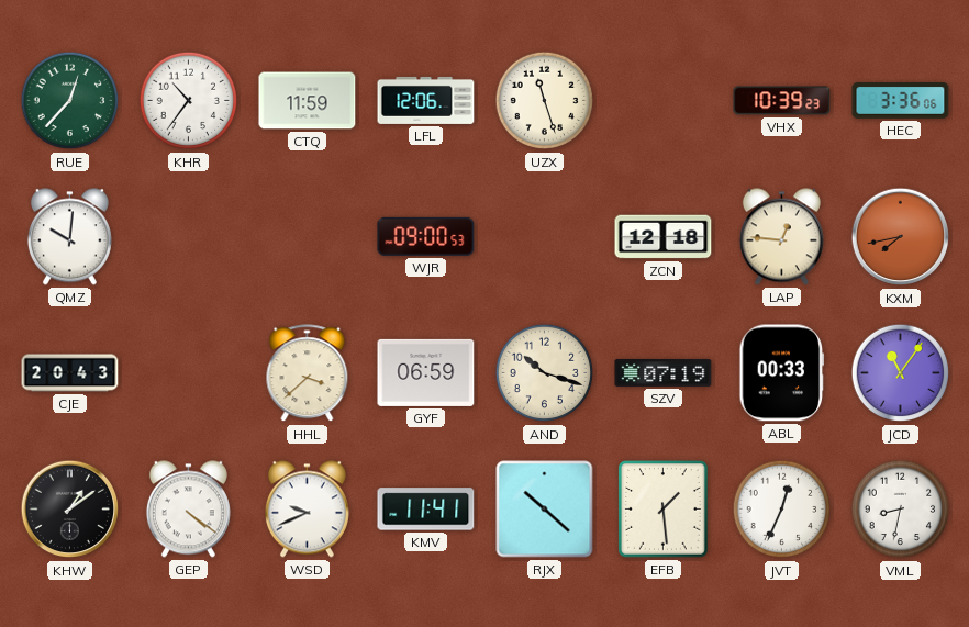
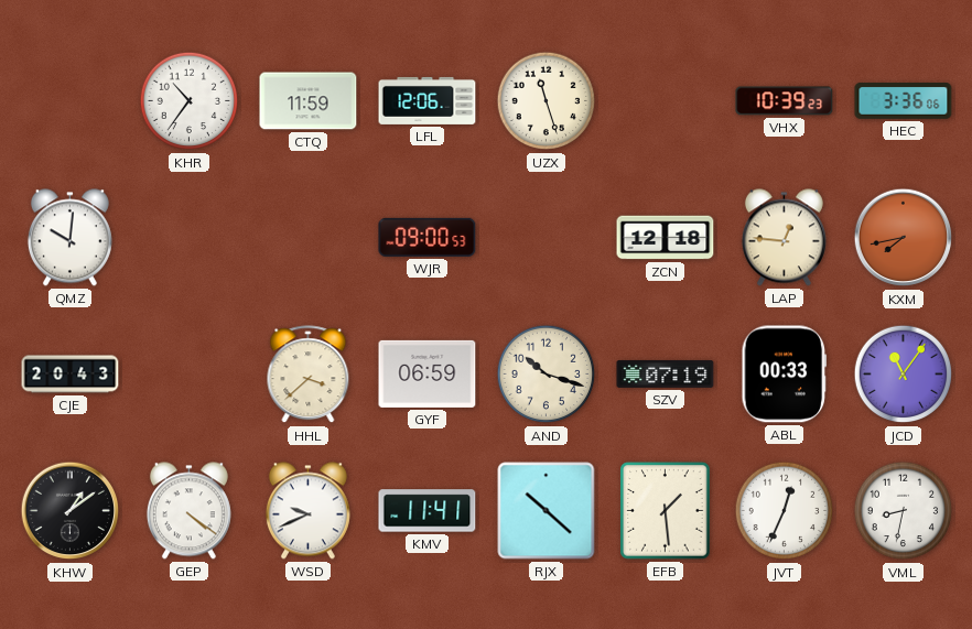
RUE: 12:37 -> none
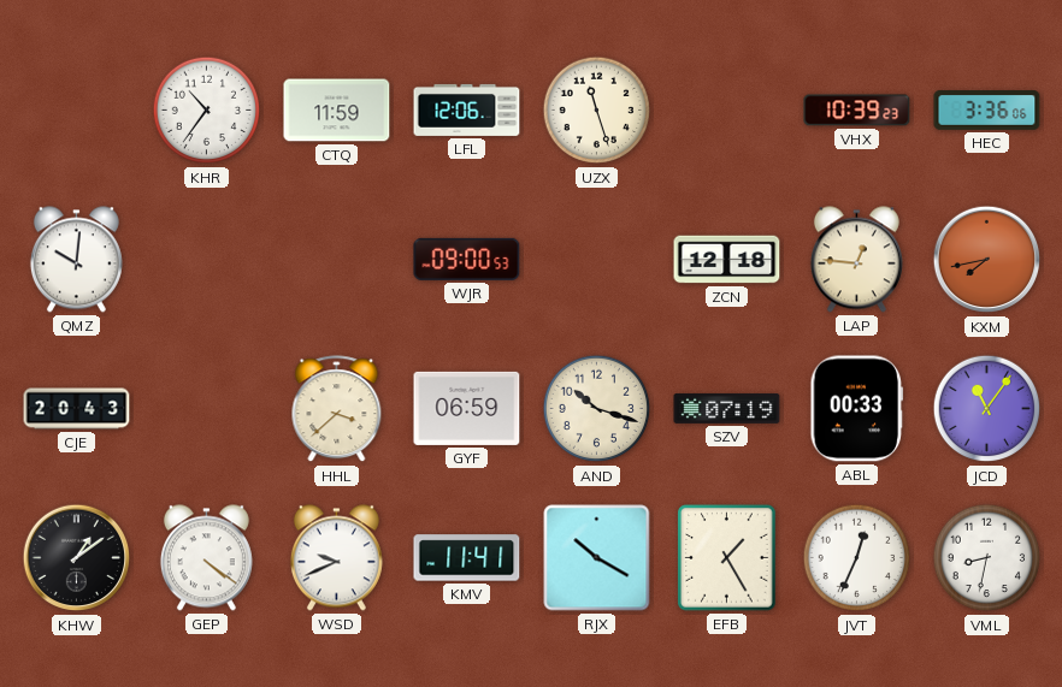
RJX: 10:22 -> 10:20
EFB: 1:29 -> 1:25
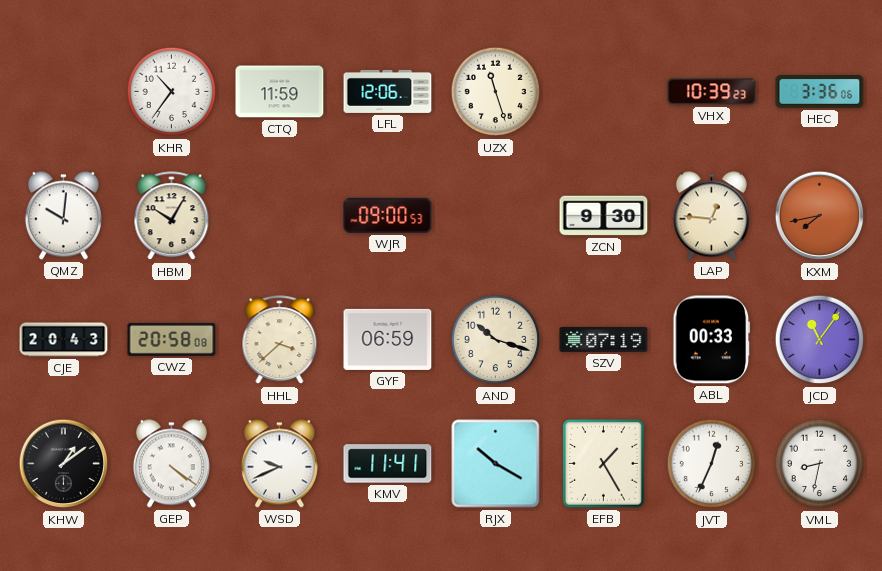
HBM: none -> 10:05
ZCN: 12:18 -> 9:30
CWZ: none -> 20:58
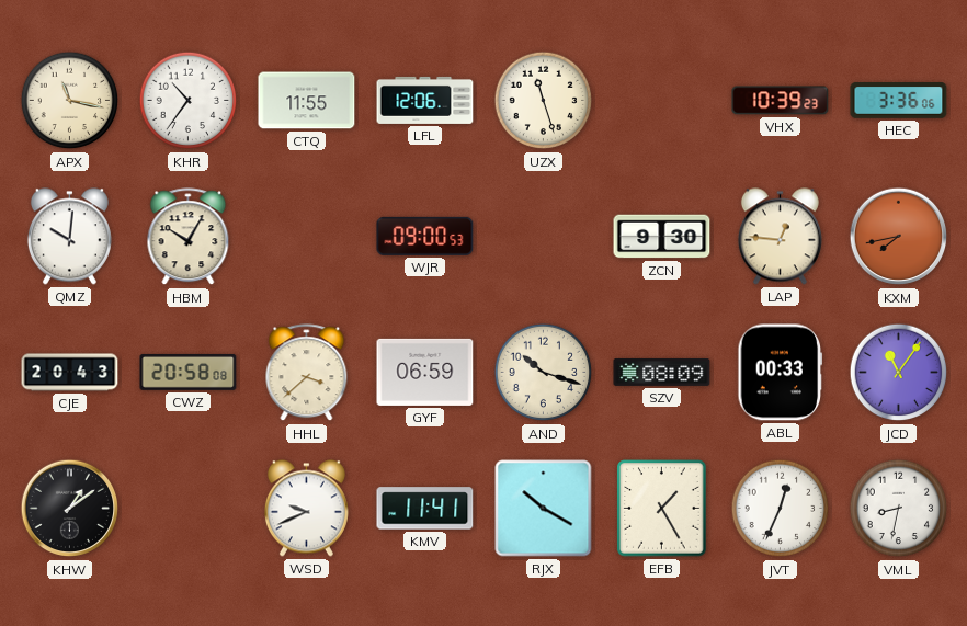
APX: none -> 11:17
CTQ: 11:59 -> 11:55
SZV: 07:19 -> 08:09
GEP: 4:21 -> none
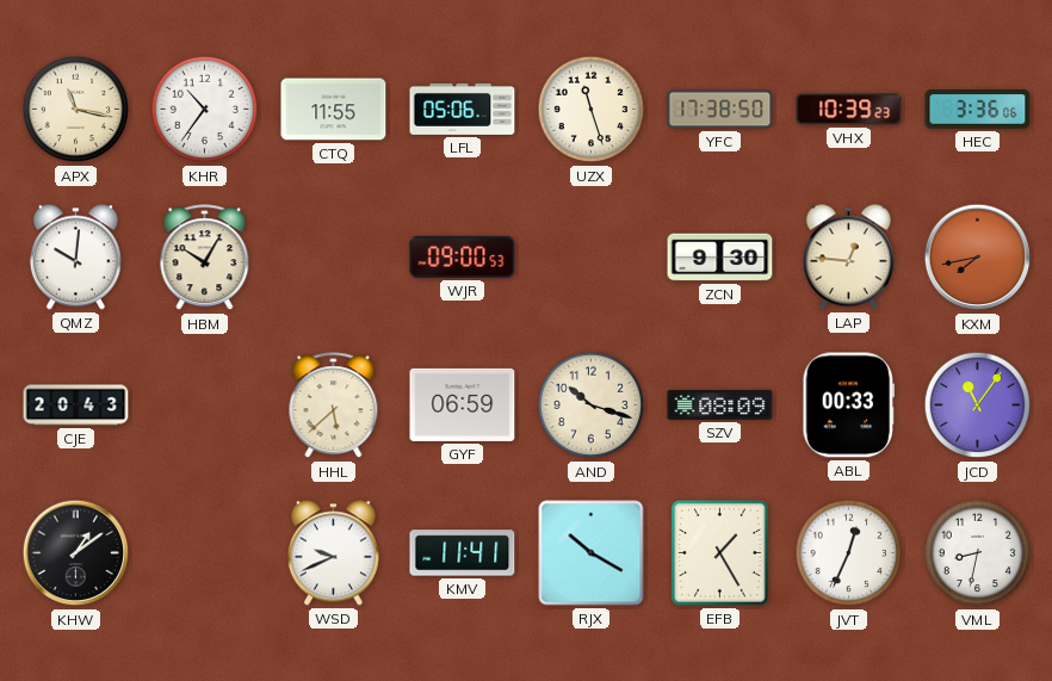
LFL: 12:06 -> 05:06
YFC: none -> 17:38
CWZ: 20:58 -> none
HHL: 3:38 -> 5:38
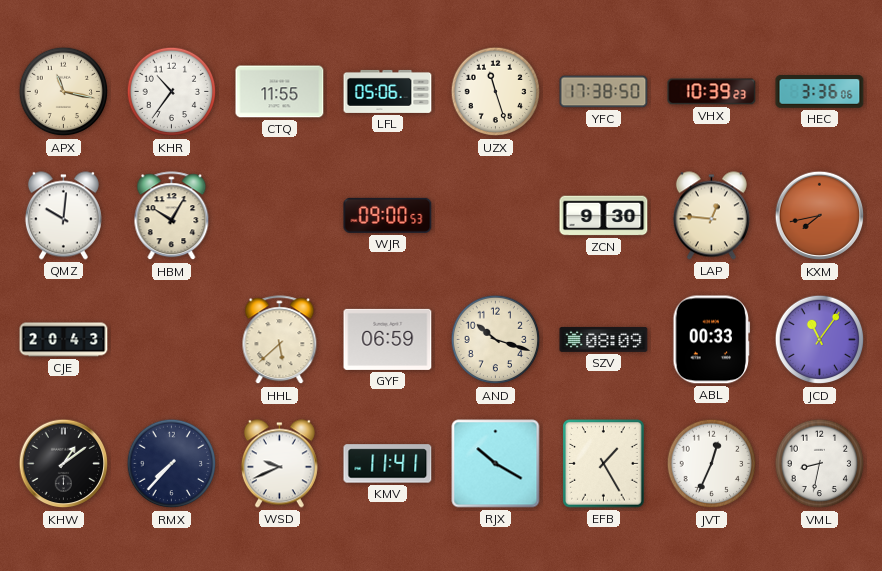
RMX: none -> 7:37
